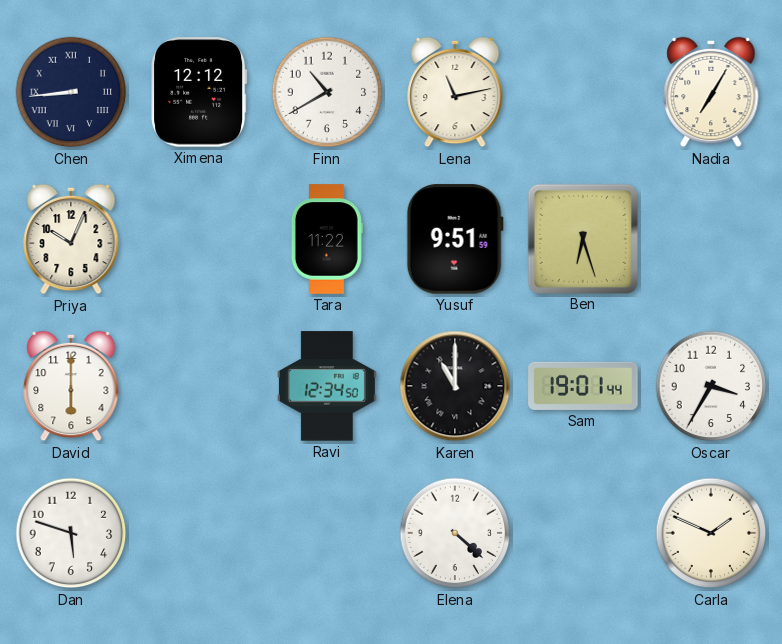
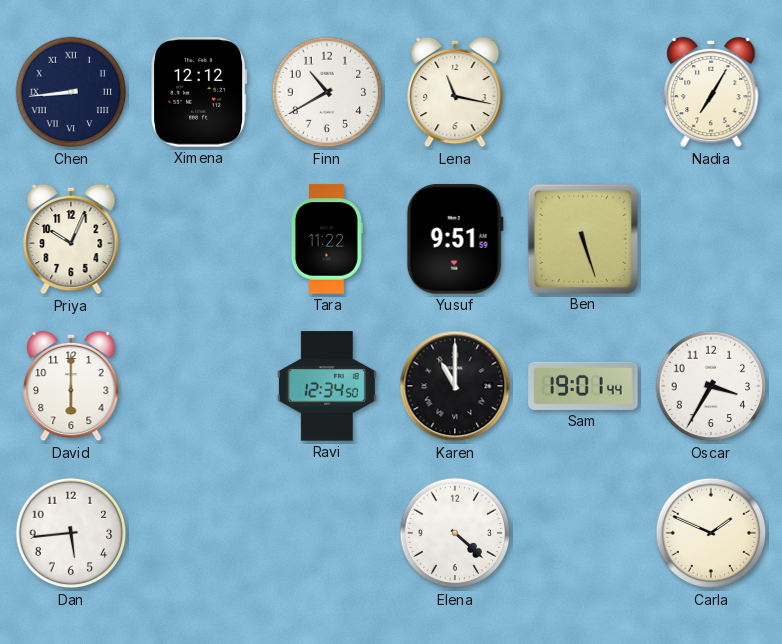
Lena: 11:13 -> 11:17
Ben: 6:27 -> 5:27
Dan: 5:48 -> 5:44
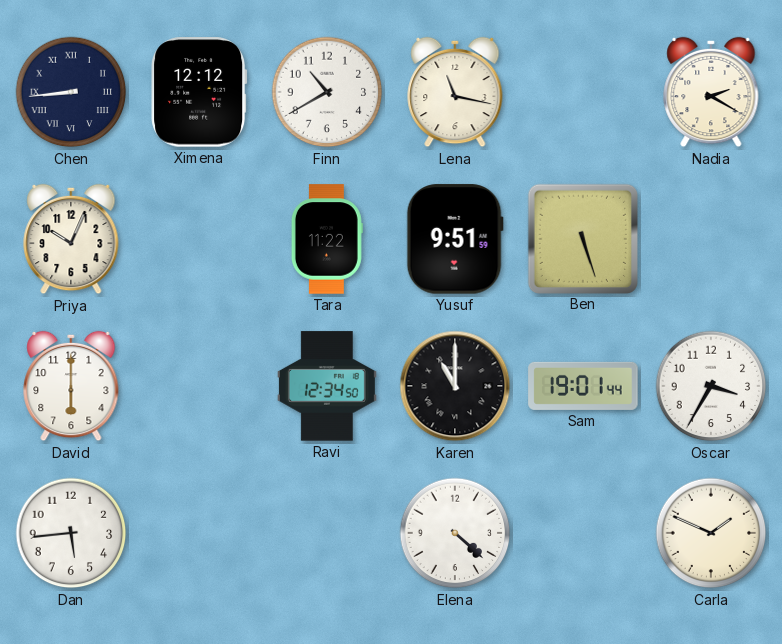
Nadia: 7:05 -> 2:20
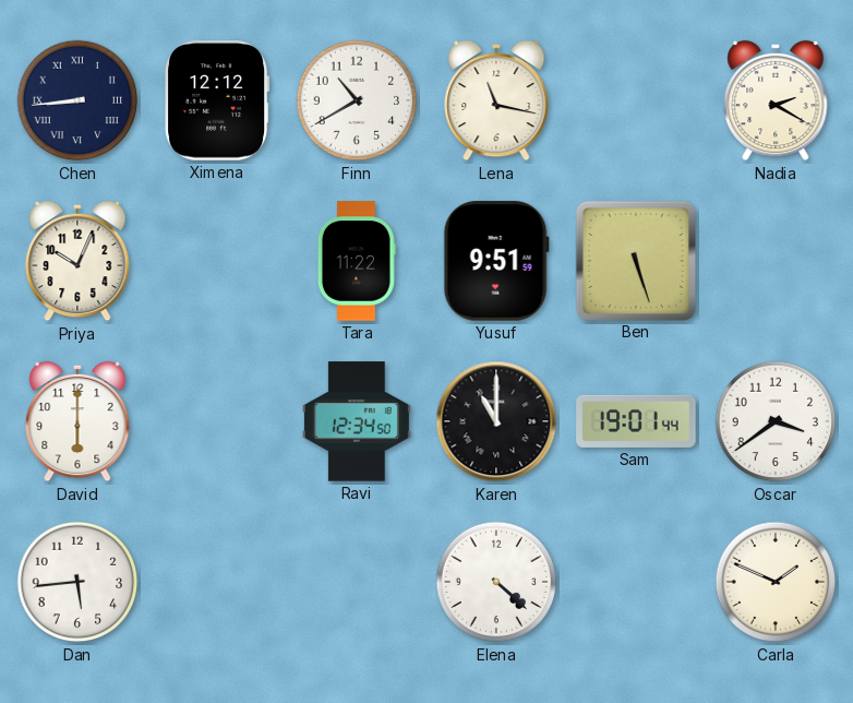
Oscar: 3:35 -> 3:39
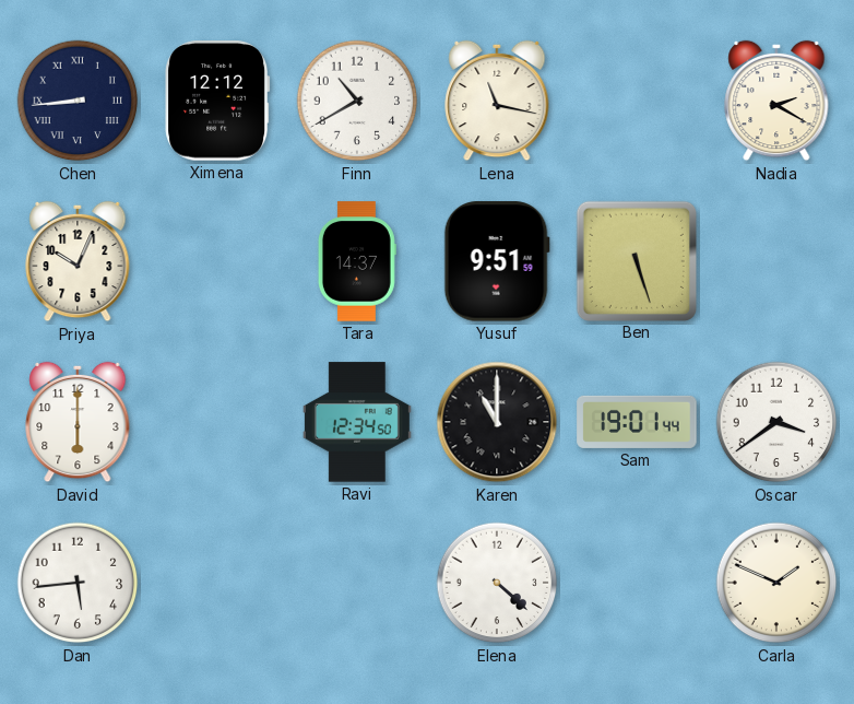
Tara: 11:22 -> 14:37
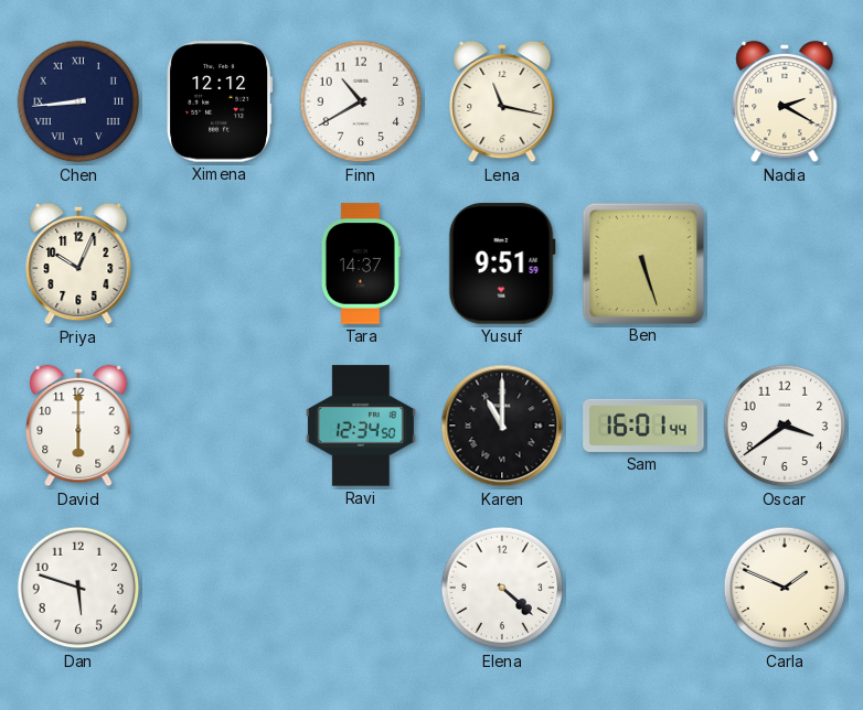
Sam: 19:01 -> 16:01
Dan: 5:44 -> 5:48
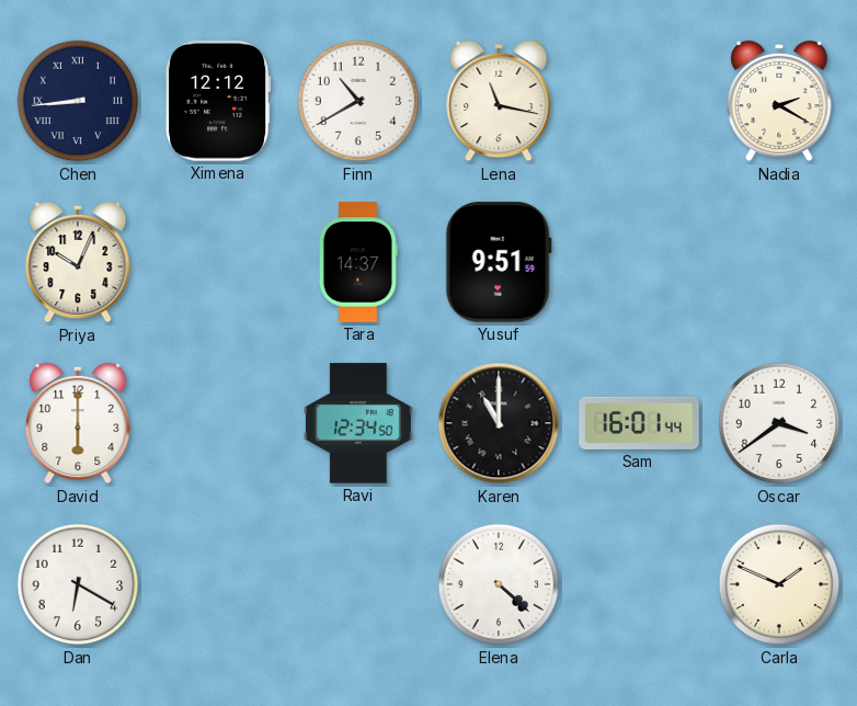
Ben: 5:27 -> none
Dan: 5:48 -> 6:20
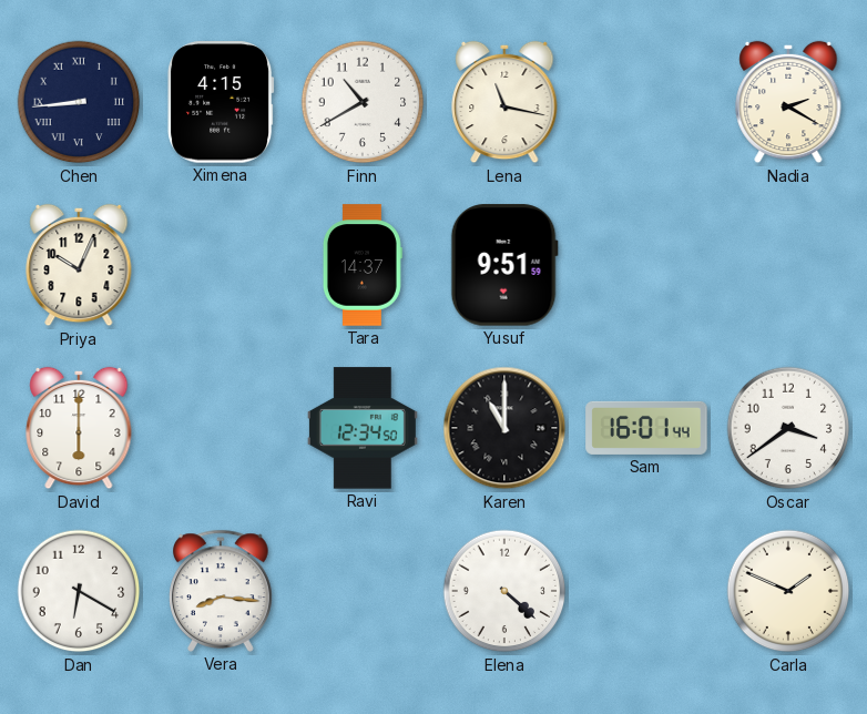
Ximena: 12:12 -> 4:15
Vera: none -> 8:16
